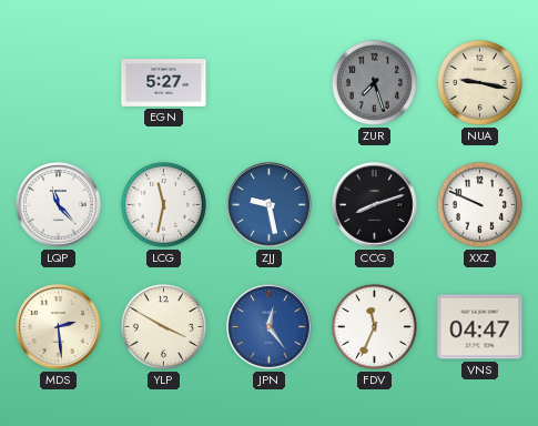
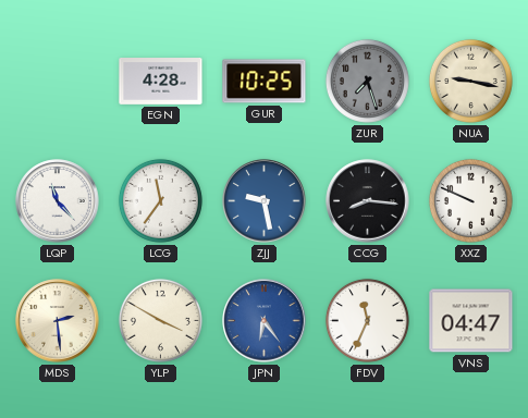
EGN: 5:27 -> 4:28
GUR: none -> 10:25
LCG: 11:32 -> 11:36
CCG: 8:12 -> 8:16
JPN: 12:24 -> 6:24
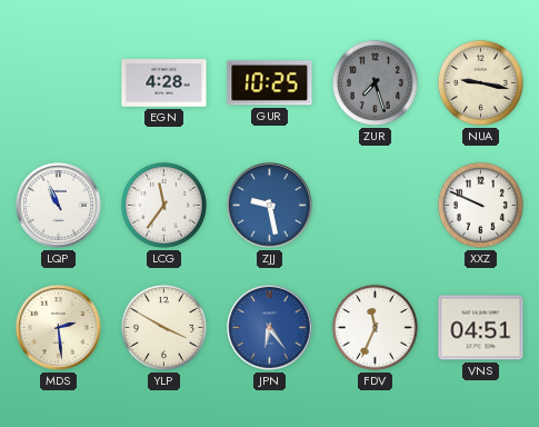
LQP: 11:23 -> 10:56
CCG: 8:16 -> none
VNS: 04:47 -> 04:51
